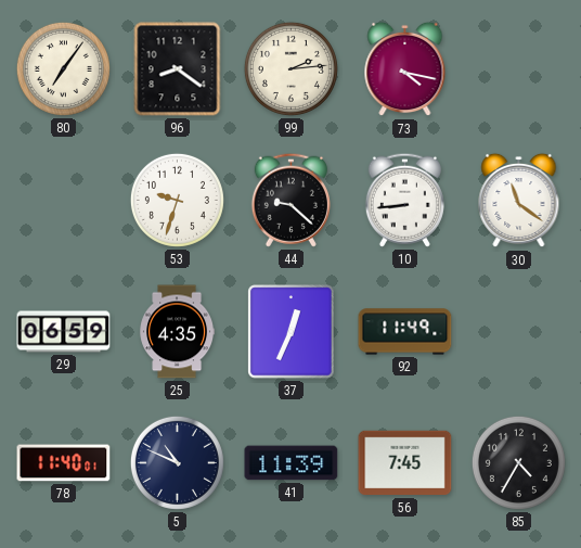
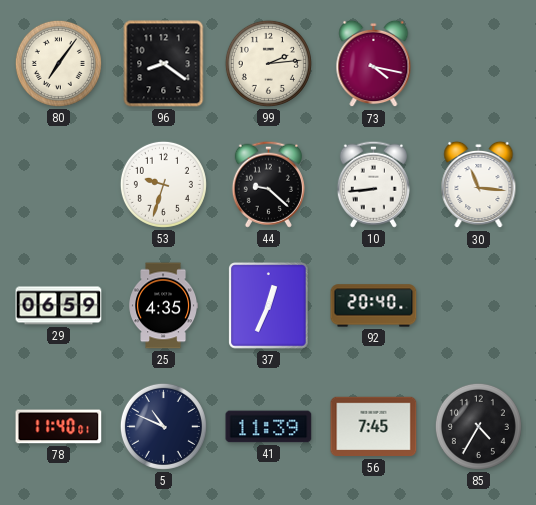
30: 11:21 -> 11:16
92: 11:49 -> 20:40
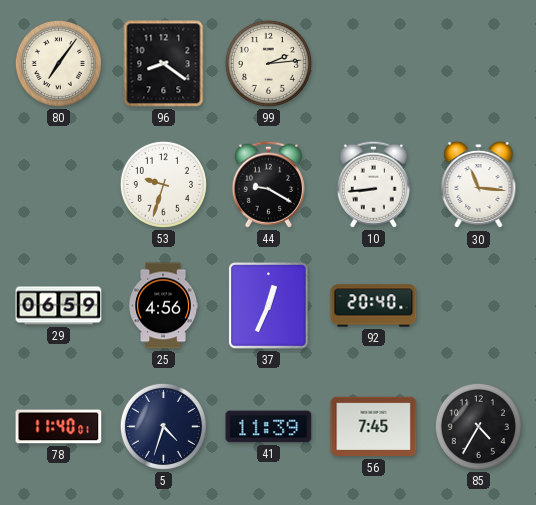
73: 4:17 -> none
44: 9:22 -> 9:20
25: 4:35 -> 4:56
5: 10:49 -> 4:33
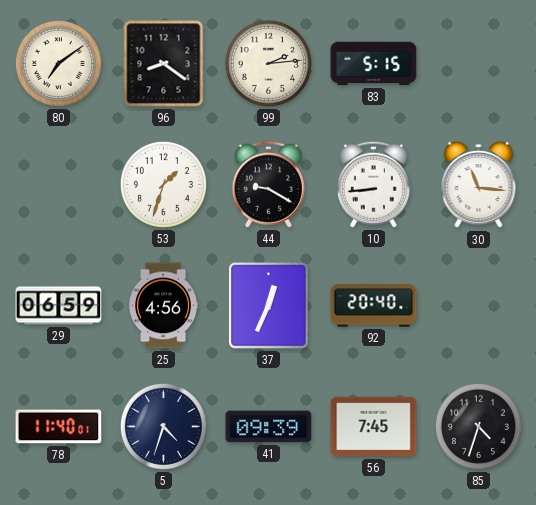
80: 7:06 -> 7:09
83: none -> 5:15
53: 9:33 -> 1:33
41: 11:39 -> 09:39
85: 4:35 -> 4:33
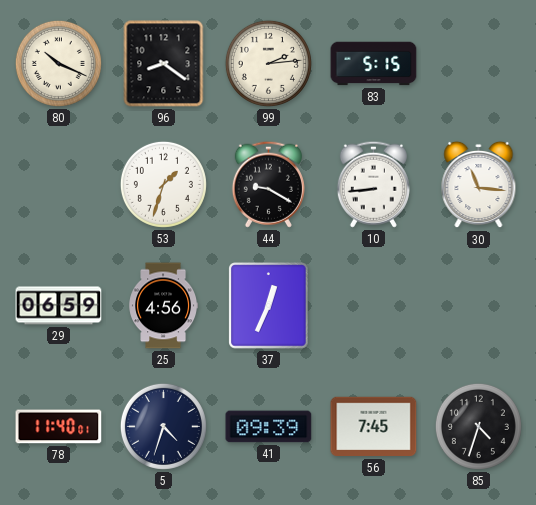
80: 7:09 -> 10:19
92: 20:40 -> none
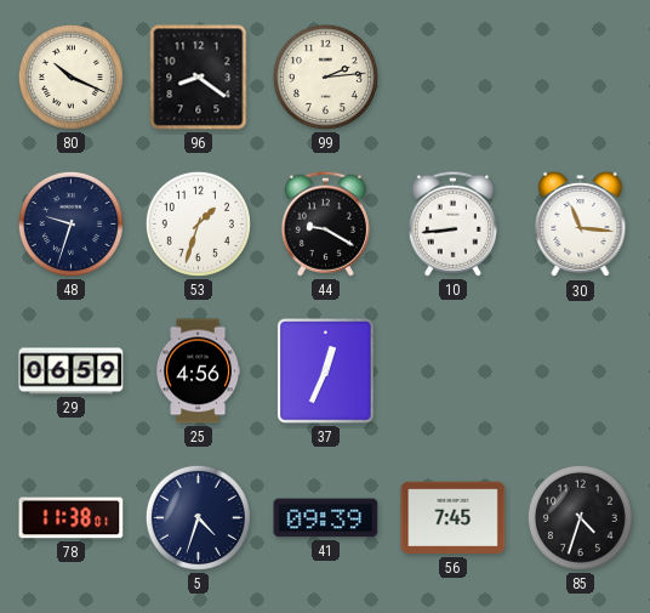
83: 5:15 -> none
48: none -> 9:33
78: 11:40 -> 11:38
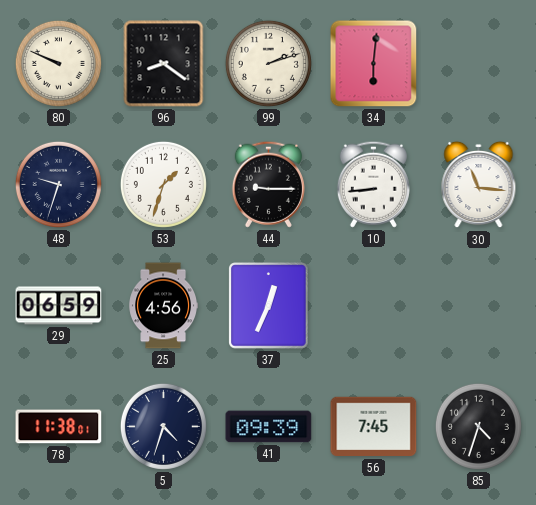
80: 10:19 -> 9:49
99: 2:14 -> 2:12
34: none -> 6:01
44: 9:20 -> 9:15
